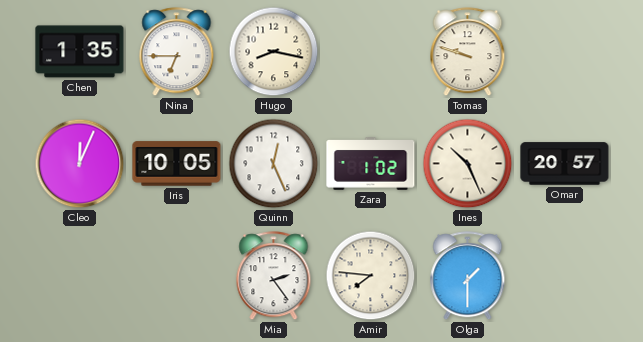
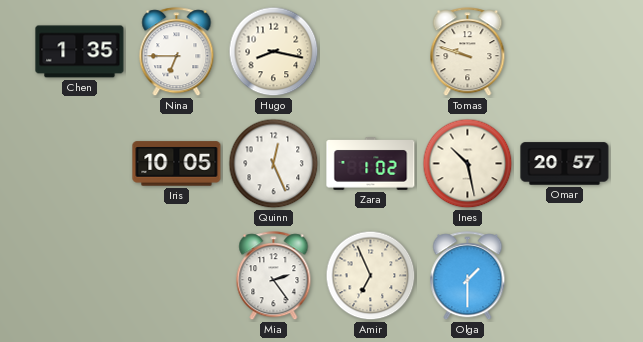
Cleo: 12:04 -> none
Ines: 10:26 -> 10:28
Amir: 7:46 -> 6:56
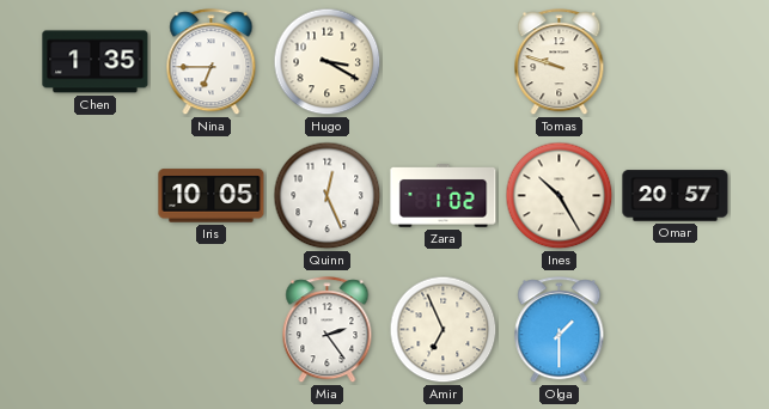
Hugo: 8:17 -> 3:20
Ines: 10:28 -> 10:25
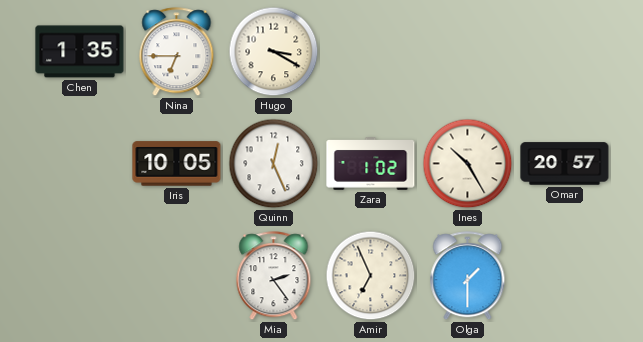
Tomas: 9:48 -> none
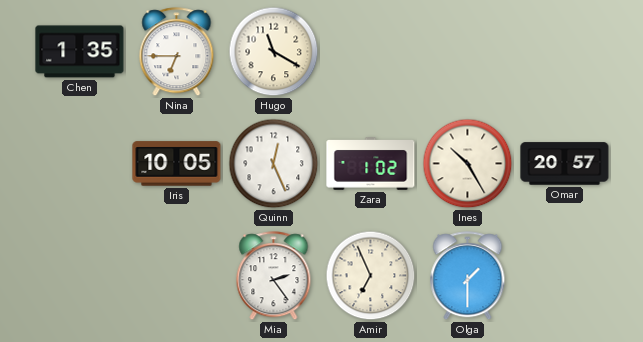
Hugo: 3:20 -> 11:20
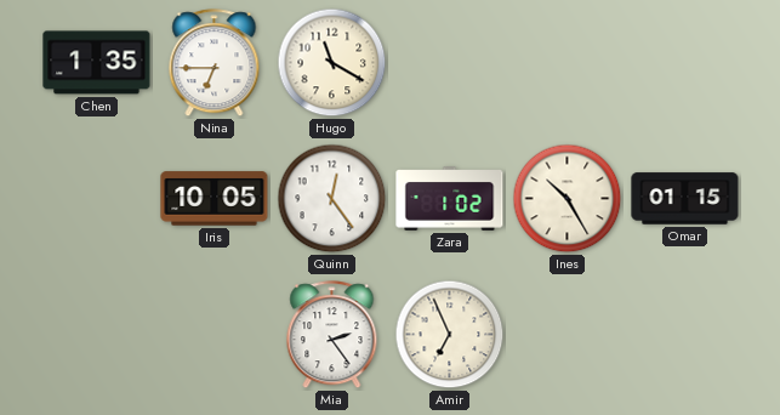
Quinn: 12:26 -> 12:24
Omar: 20:57 -> 01:15
Olga: 1:30 -> none
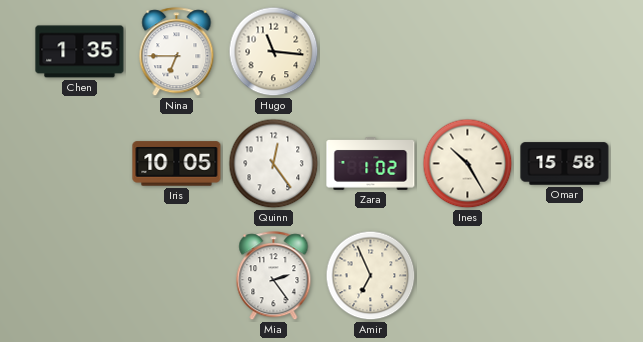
Hugo: 11:20 -> 11:16
Omar: 01:15 -> 15:58
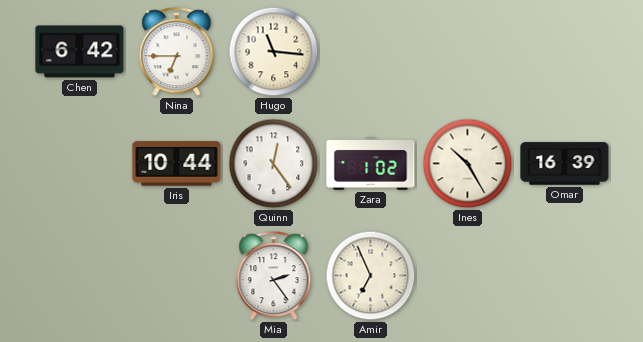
Chen: 1:35 -> 6:42
Iris: 10:05 -> 10:44
Omar: 15:58 -> 16:39
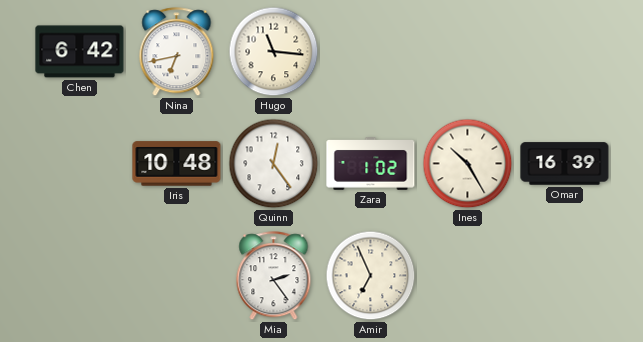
Nina: 6:45 -> 6:43
Iris: 10:44 -> 10:48
